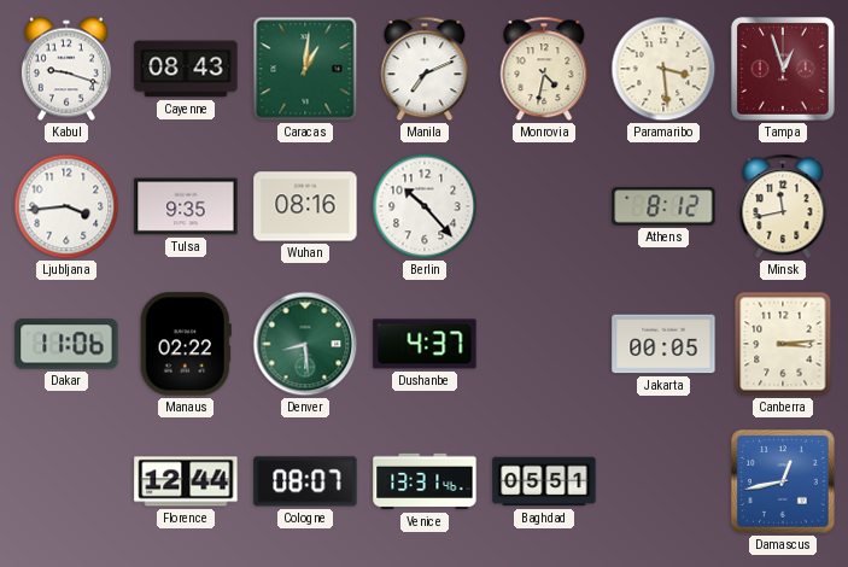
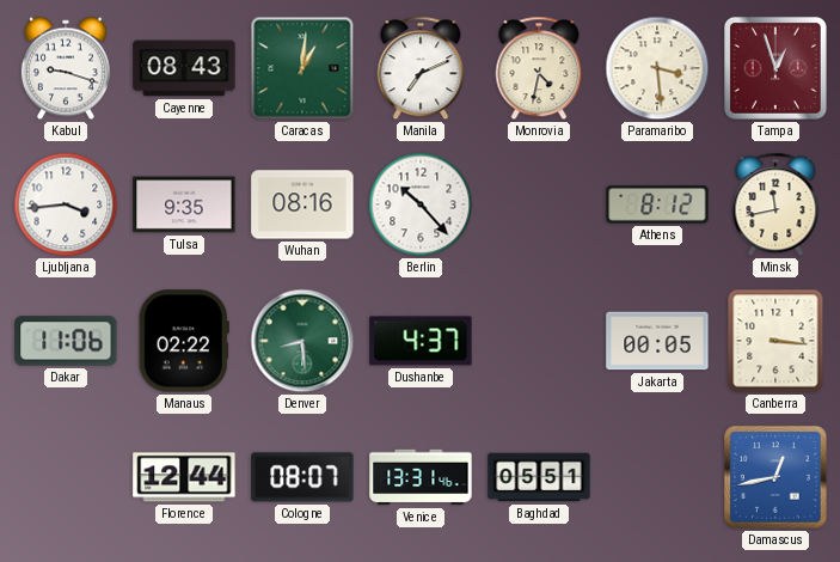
Canberra: 3:14 -> 3:16
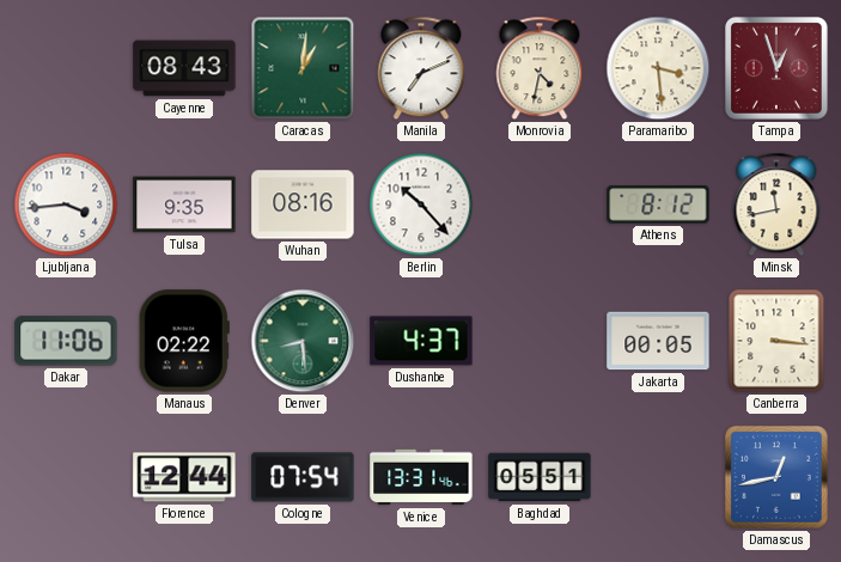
Kabul: 9:18 -> none
Cologne: 08:07 -> 07:54
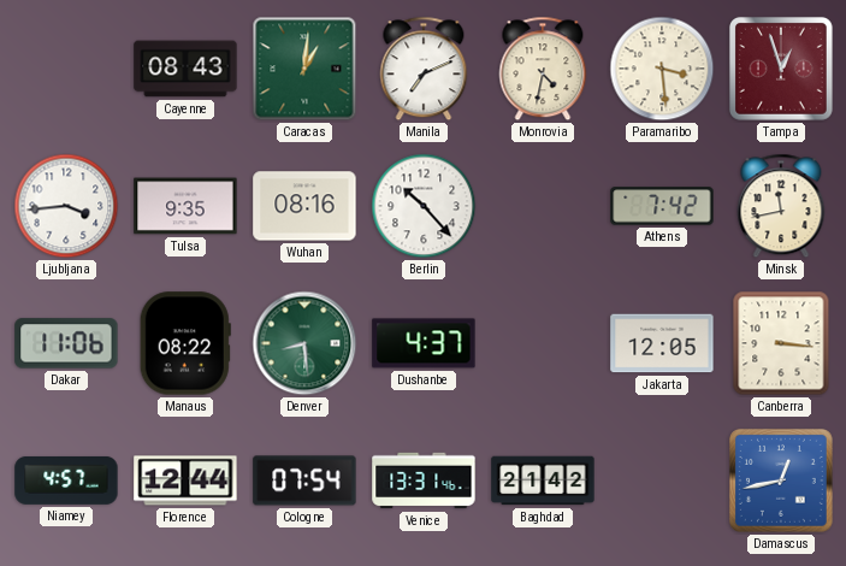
Athens: 8:12 -> 7:42
Manaus: 02:22 -> 08:22
Jakarta: 00:05 -> 12:05
Niamey: none -> 4:57
Baghdad: 05:51 -> 21:42
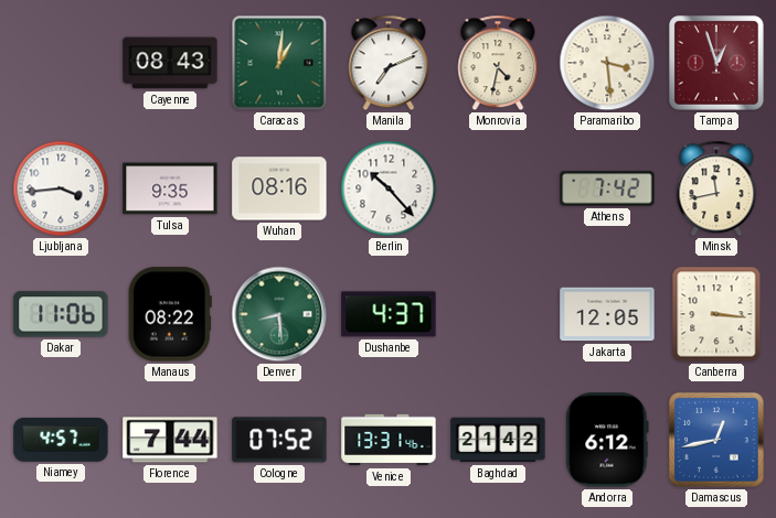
Florence: 12:44 -> 7:44
Cologne: 07:54 -> 07:52
Andorra: none -> 6:12
